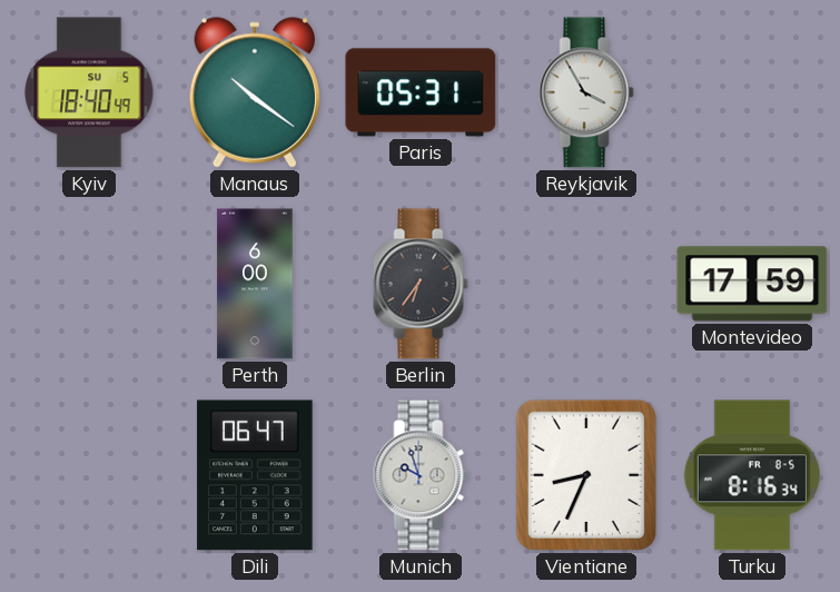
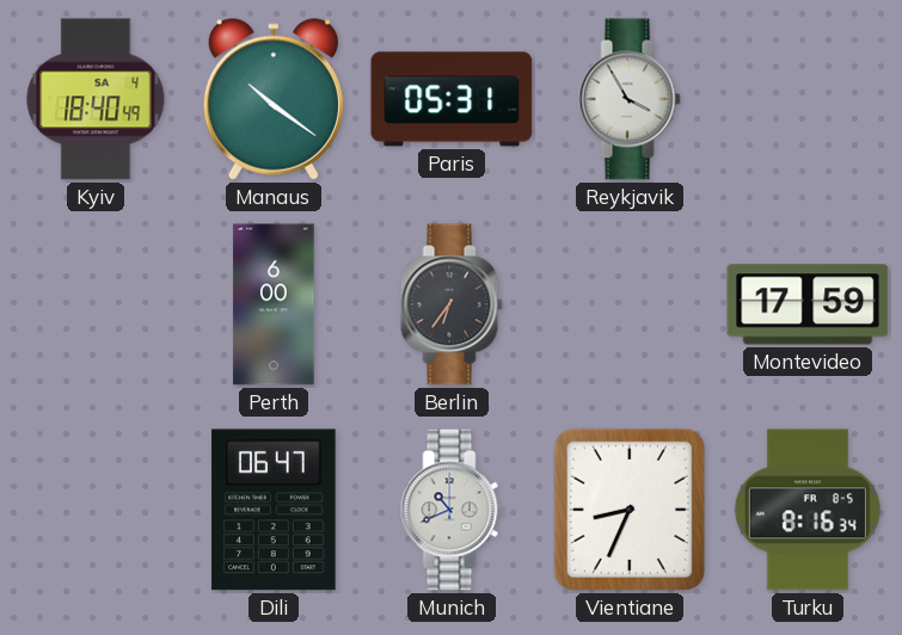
Kyiv date: SU 5 -> SA 4
Munich: 9:57 -> 10:41
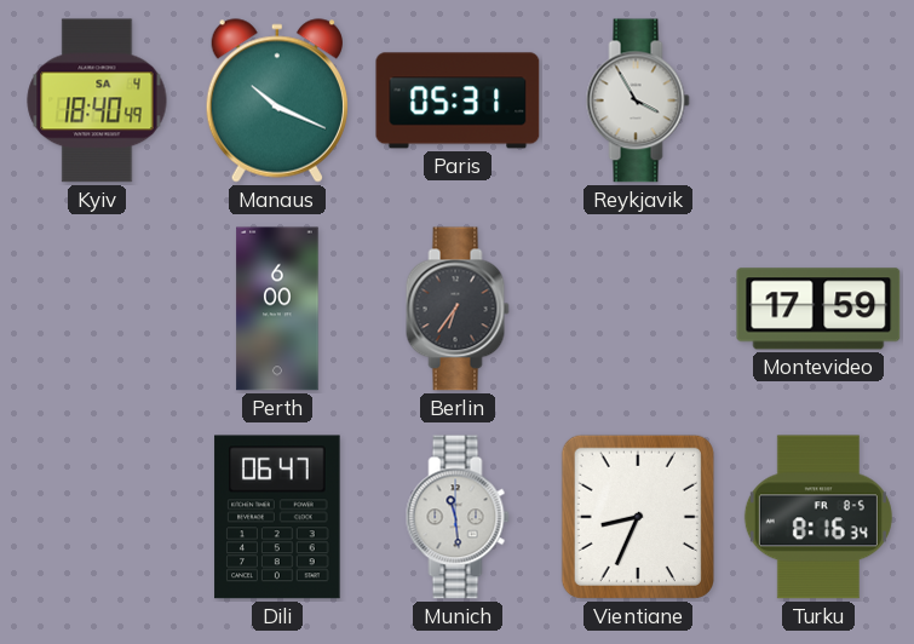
Manaus: 10:21 -> 10:19
Munich: 10:41 -> 11:29
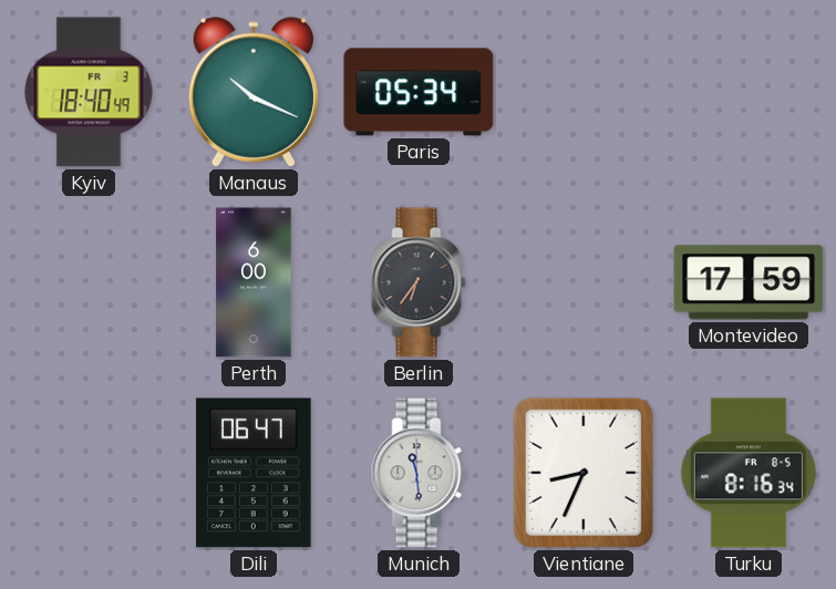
Kyiv date: SA 4 -> FR 3
Paris: 05:31 -> 05:34
Reykjavik: 3:55 -> none
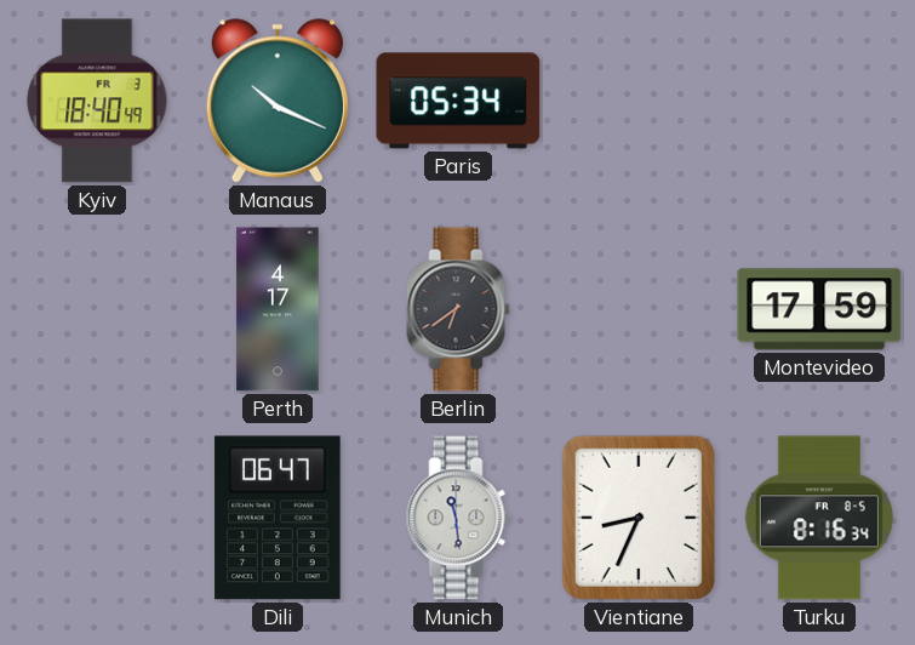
Perth: 6:00 -> 4:17
Berlin: 6:36 -> 6:39
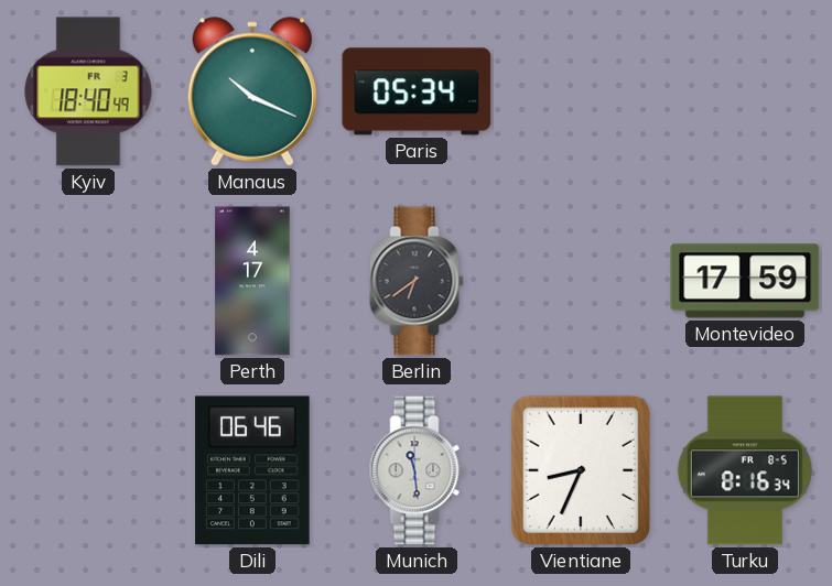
Dili: 06:47 -> 06:46
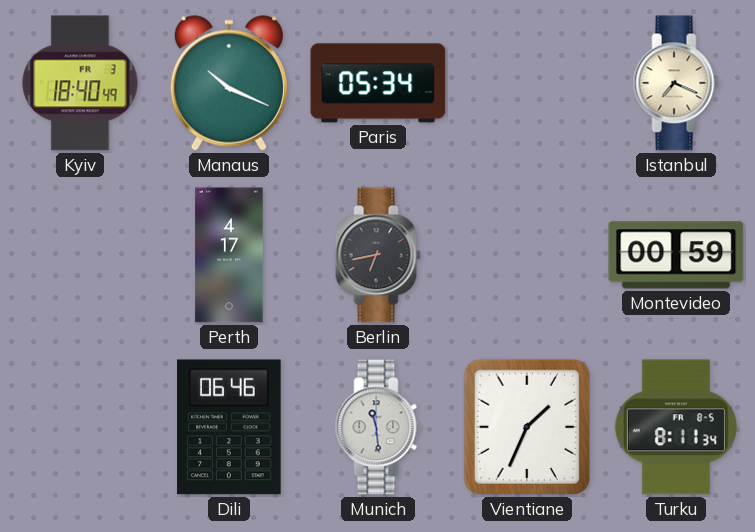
Istanbul: none -> 7:19
Berlin: 6:39 -> 6:43
Montevideo: 17:59 -> 00:59
Vientiane: 8:34 -> 1:34
Turku: 8:16 -> 8:11
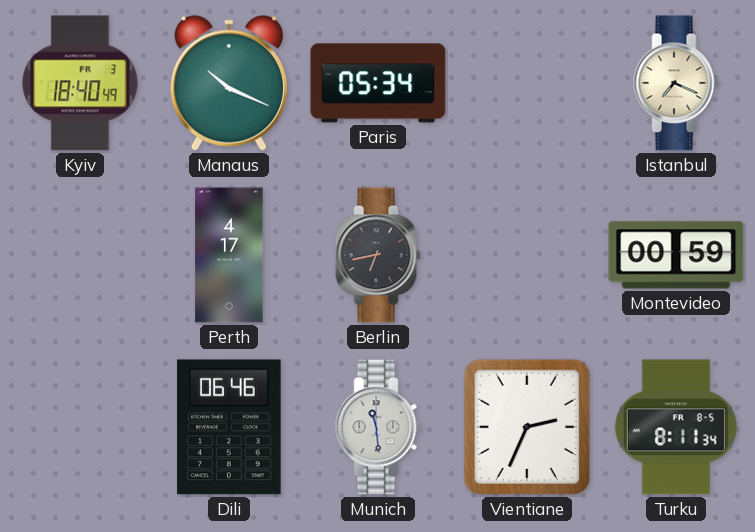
Vientiane: 1:34 -> 2:34
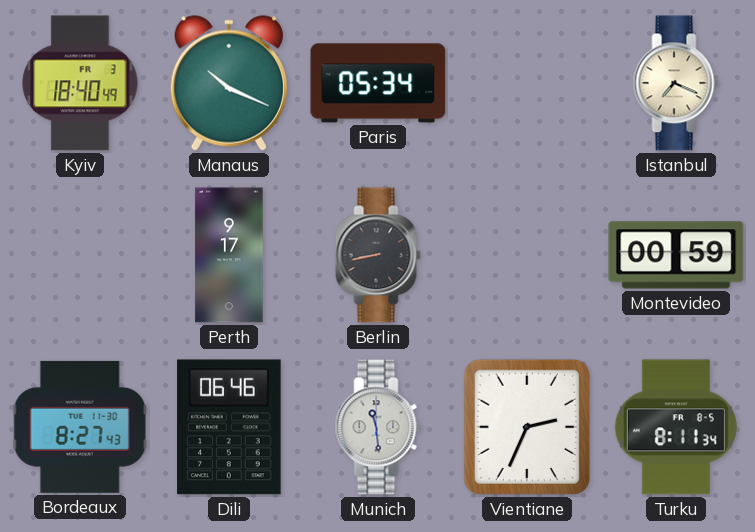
Perth: 4:17 -> 9:17
Berlin: 6:43 -> 8:43
Bordeaux: none -> 8:27
